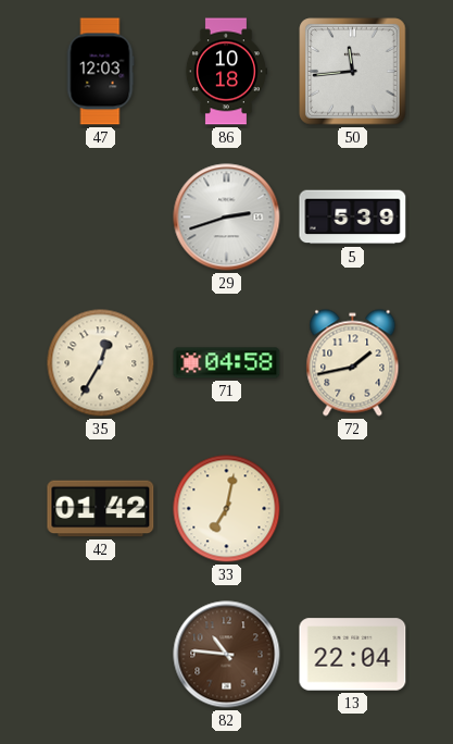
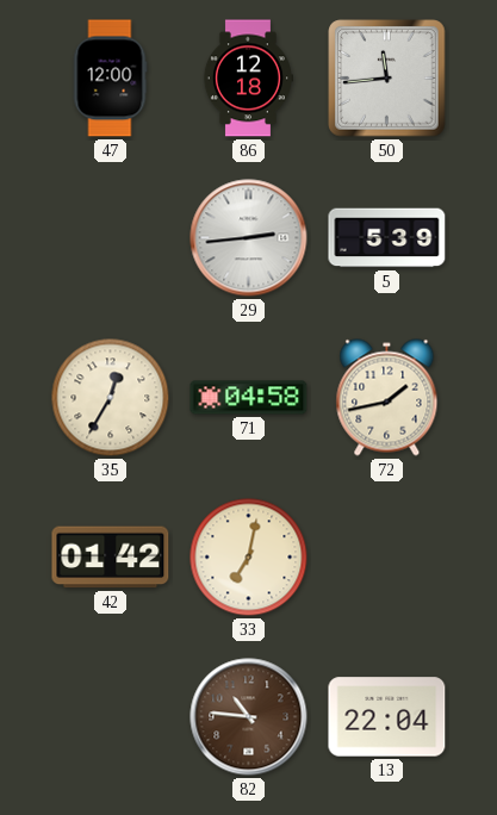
47: 12:03 -> 12:00
86: 10:18 -> 12:18
29: 2:42 -> 2:44
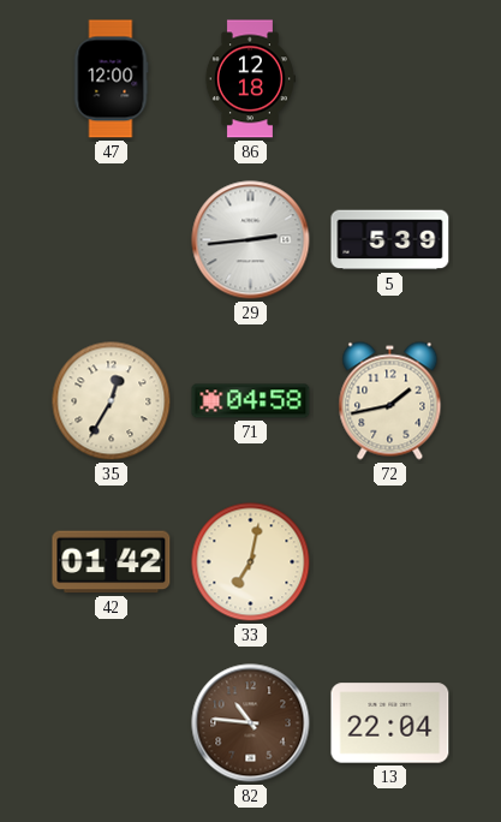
50: 11:44 -> none
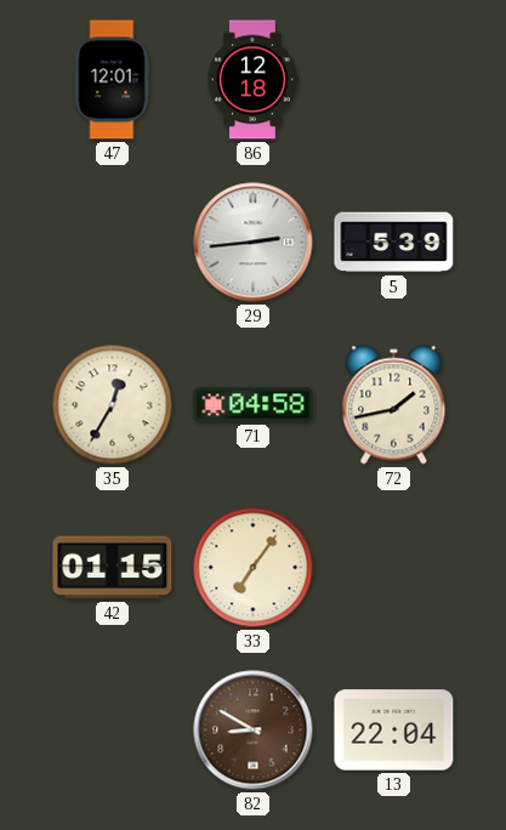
47: 12:00 -> 12:01
42: 01:42 -> 01:15
33: 7:02 -> 7:06
82: 10:46 -> 8:50
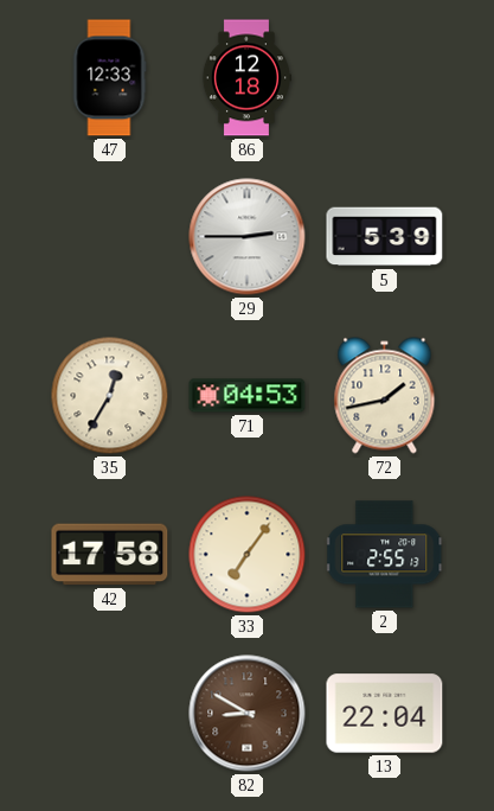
47: 12:01 -> 12:33
29: 2:44 -> 2:45
71: 04:58 -> 04:53
42: 01:15 -> 17:58
2: none -> 2:55
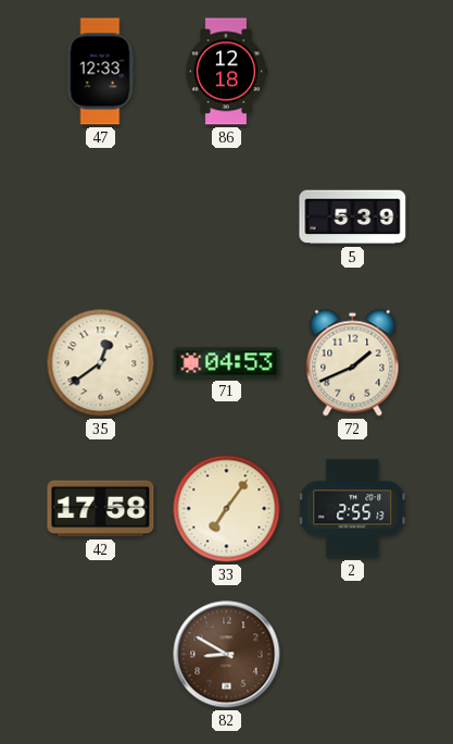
29: 2:45 -> none
35: 12:35 -> 12:39
72: 1:43 -> 1:41
13: 22:04 -> none
